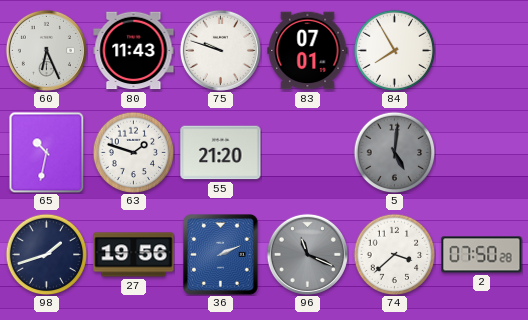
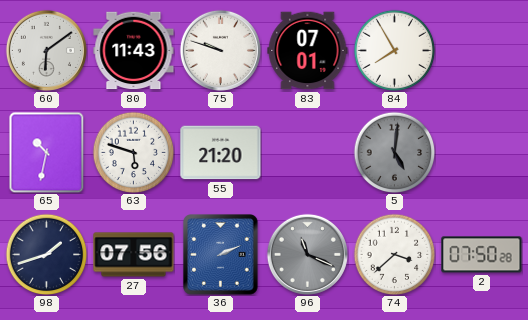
60: 6:26 -> 6:09
63: 1:48 -> 5:48
27: 19:56 -> 07:56
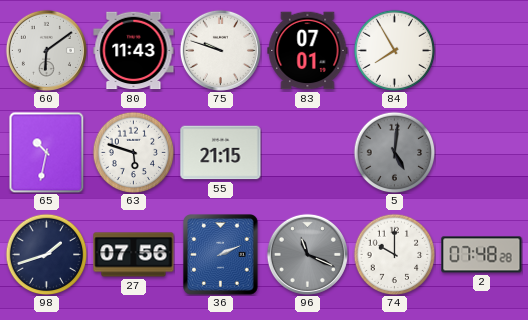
55: 21:20 -> 21:15
74: 3:38 -> 10:00
2: 07:50 -> 07:48
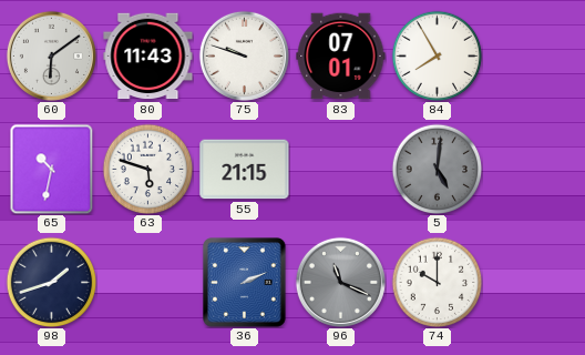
27: 07:56 -> none
2: 07:48 -> none
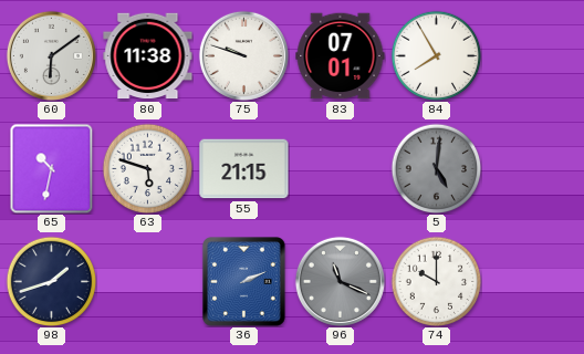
80: 11:43 -> 11:38
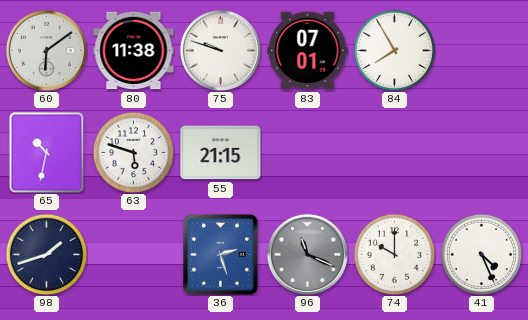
5: 5:01 -> none
36: 2:11 -> 2:27
41: none -> 4:26
